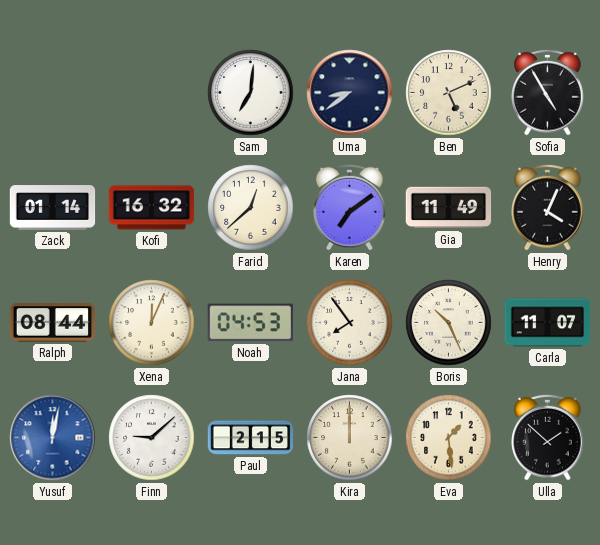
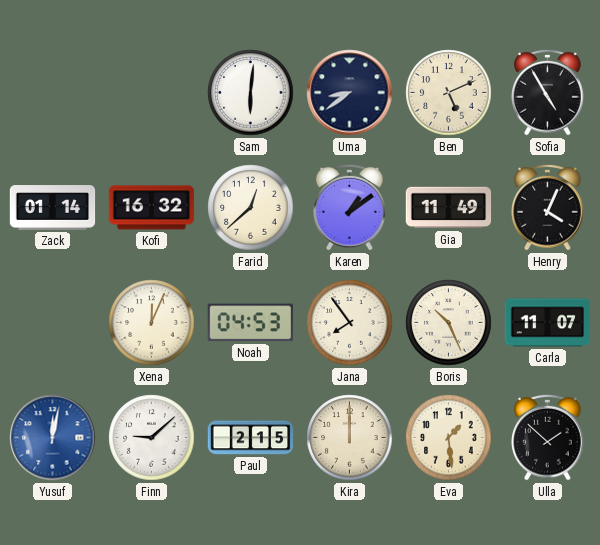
Sam: 7:01 -> 6:01
Karen: 7:09 -> 1:09
Ralph: 08:44 -> none
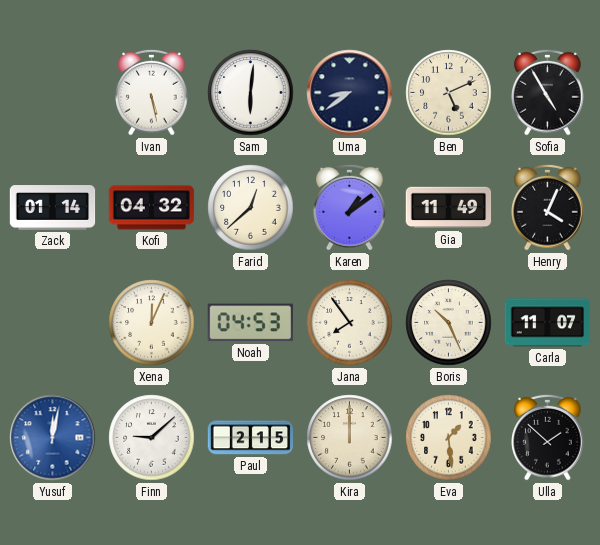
Ivan: none -> 5:28
Kofi: 16:32 -> 04:32
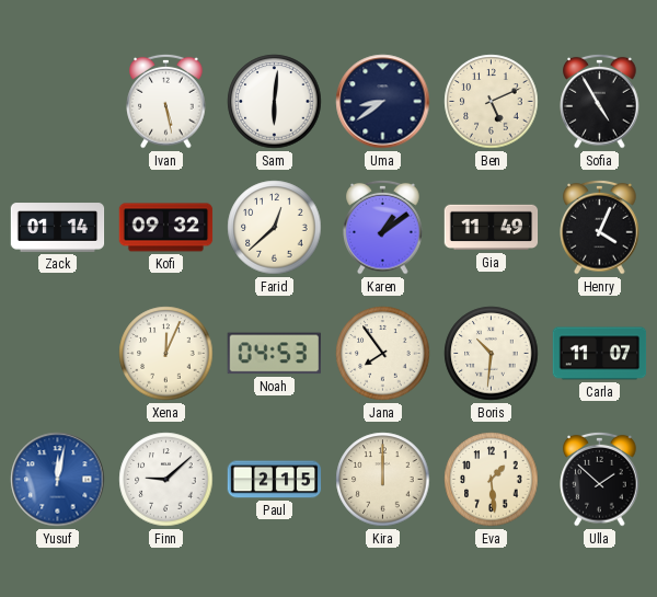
Kofi: 04:32 -> 09:32
Boris: 10:26 -> 10:31
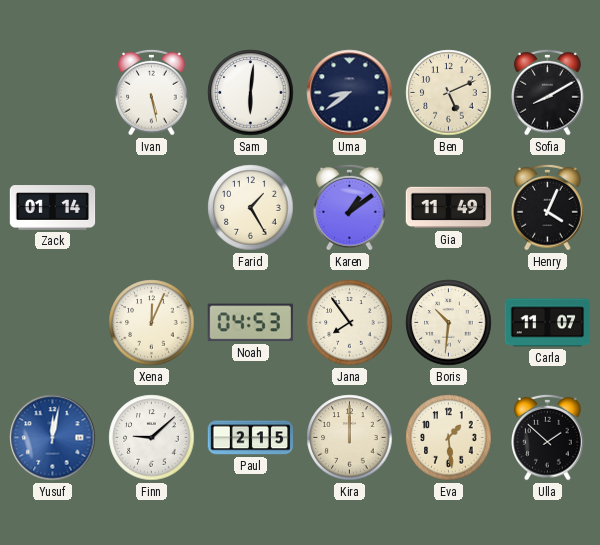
Sofia: 4:55 -> 8:10
Kofi: 09:32 -> none
Farid: 12:38 -> 1:25
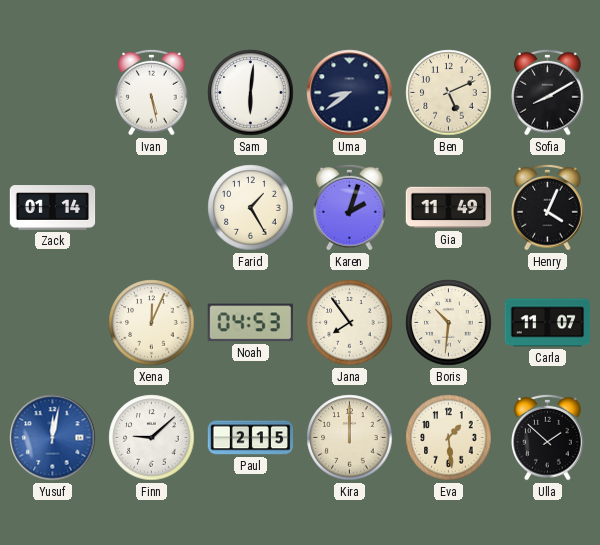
Karen: 1:09 -> 2:03
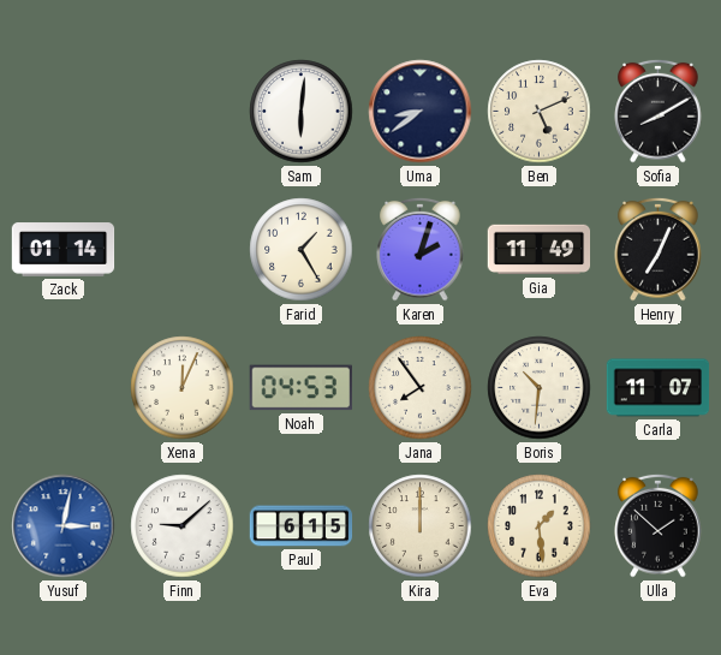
Ivan: 5:28 -> none
Henry: 4:04 -> 7:04
Yusuf: 12:02 -> 3:02
Paul: 2:15 -> 6:15
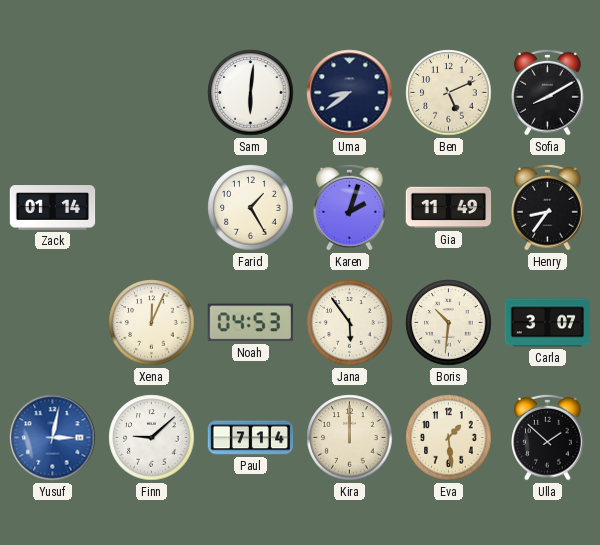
Henry: 7:04 -> 8:36
Jana: 7:54 -> 5:54
Carla: 11:07 -> 3:07
Paul: 6:15 -> 7:14
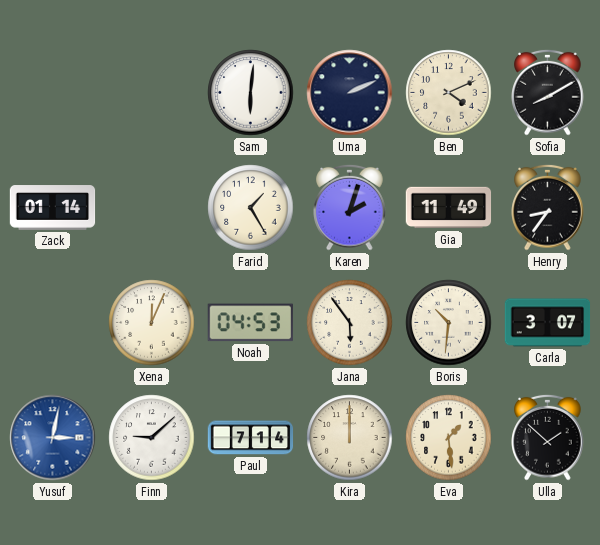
Uma: 8:39 -> 2:11
Ben: 5:11 -> 4:11
